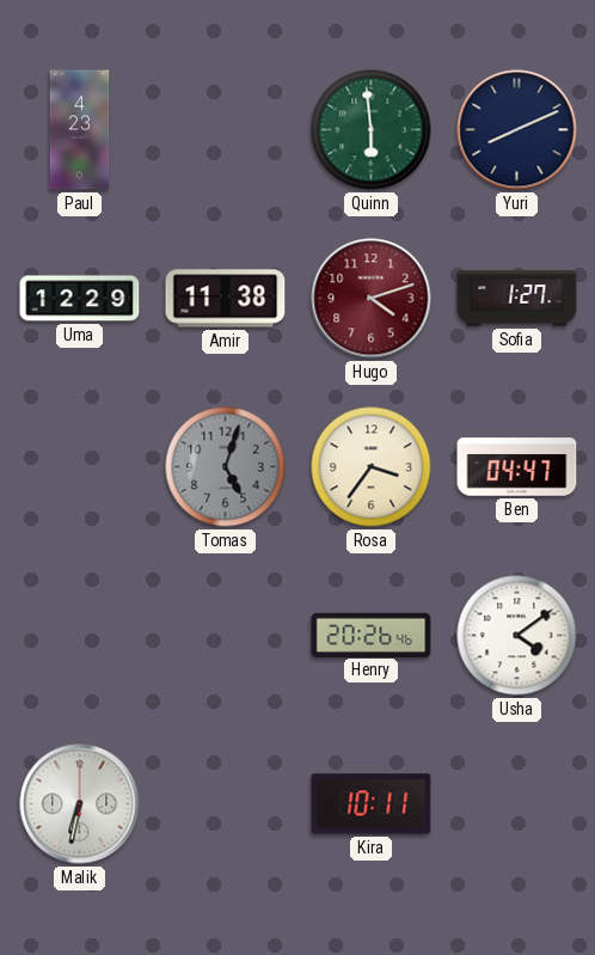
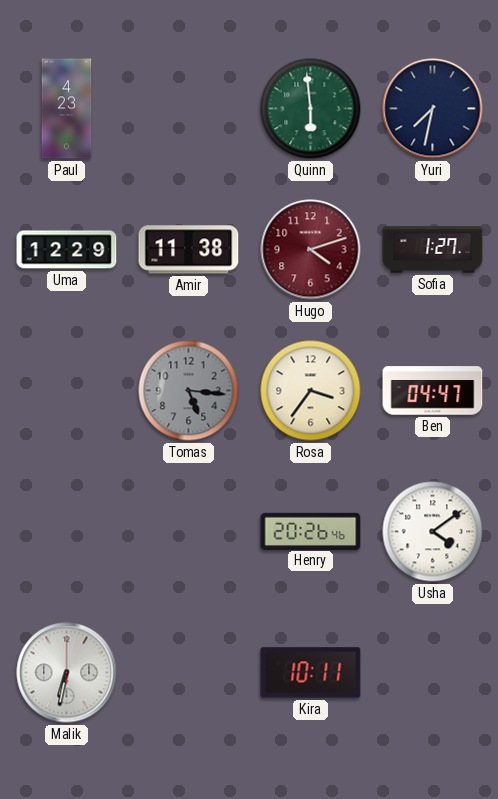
Yuri: 8:11 -> 7:32
Tomas: 5:03 -> 5:16
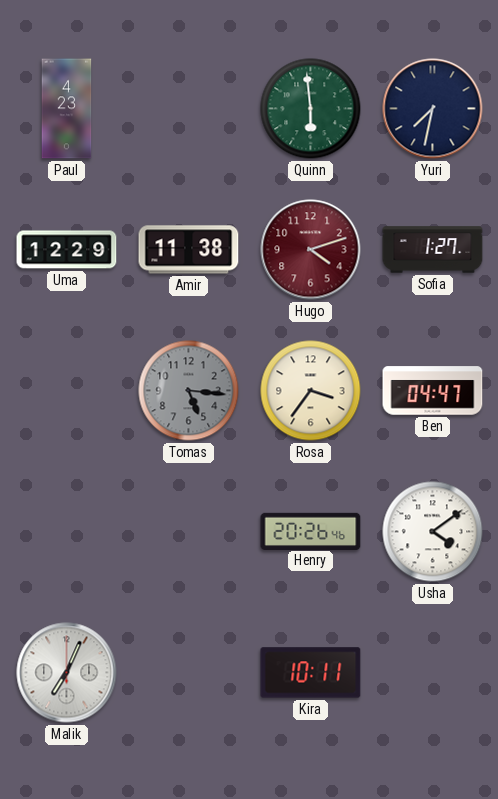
Malik: 6:32 -> 7:04
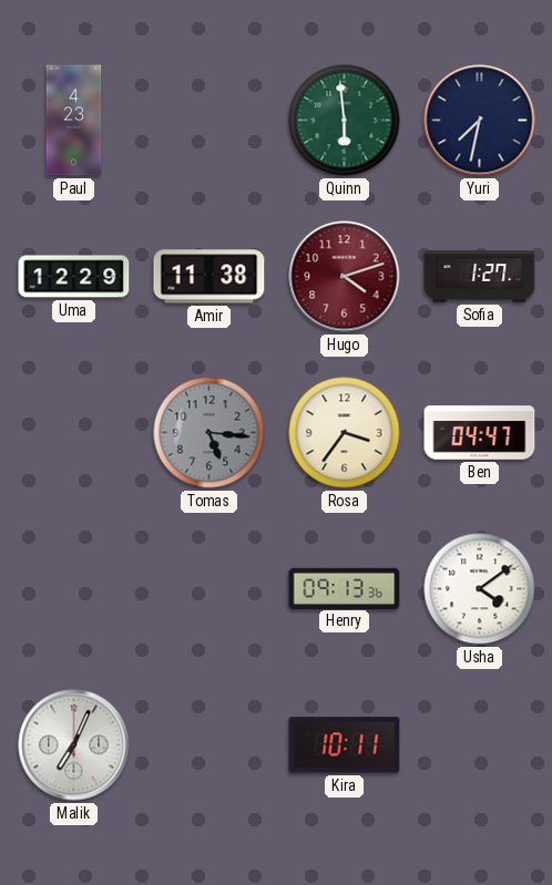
Henry: 20:26 -> 09:13
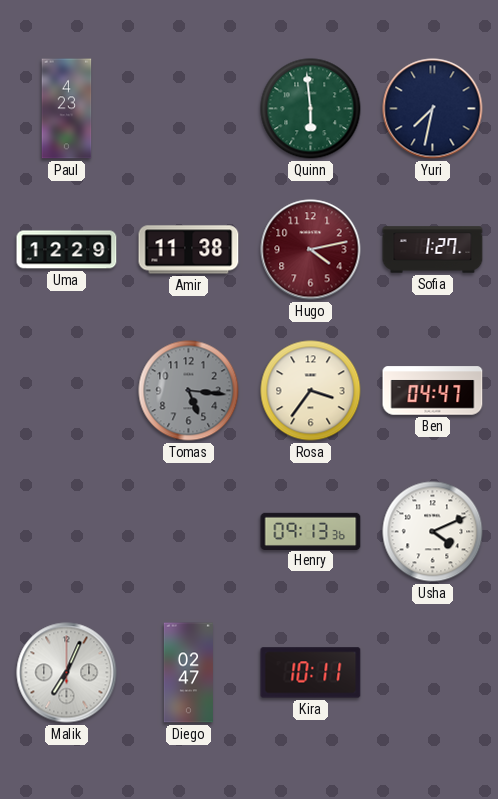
Hugo: 4:12 -> 4:13
Usha: 4:09 -> 4:11
Diego: none -> 02:47
